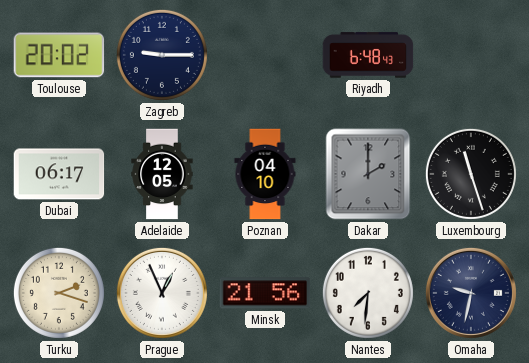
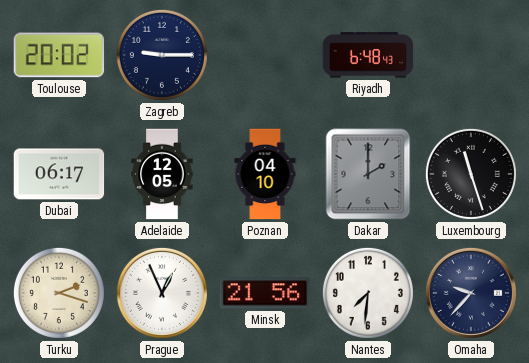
Omaha: 9:32 -> 9:37
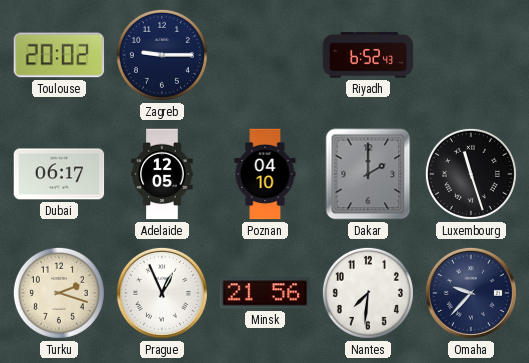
Riyadh: 6:48 -> 6:52
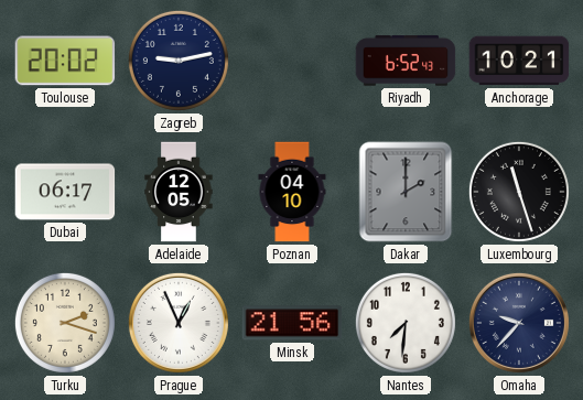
Zagreb: 9:15 -> 9:13
Anchorage: none -> 10:21
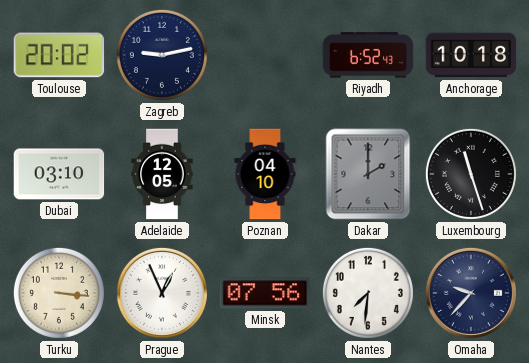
Anchorage: 10:21 -> 10:18
Dubai: 06:17 -> 03:10
Turku: 2:18 -> 3:16
Minsk: 21:56 -> 07:56
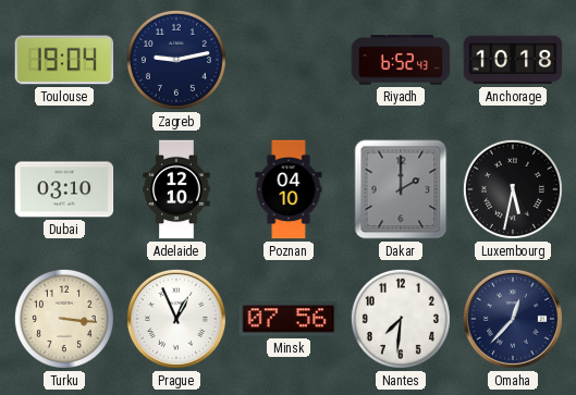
Toulouse: 20:02 -> 19:04
Adelaide: 12:05 -> 12:10
Luxembourg: 11:27 -> 5:32
Omaha: 9:37 -> 12:37
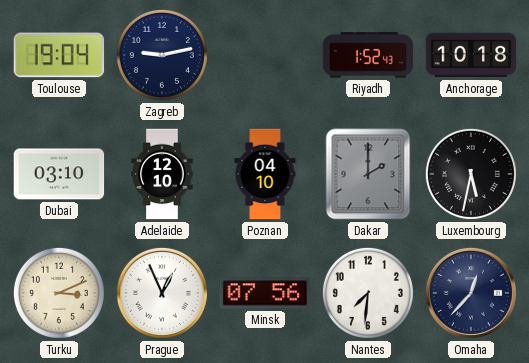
Riyadh: 6:52 -> 1:52
Turku: 3:16 -> 3:11
